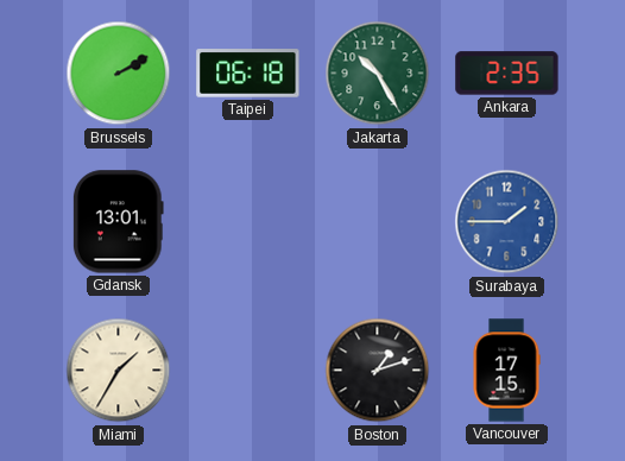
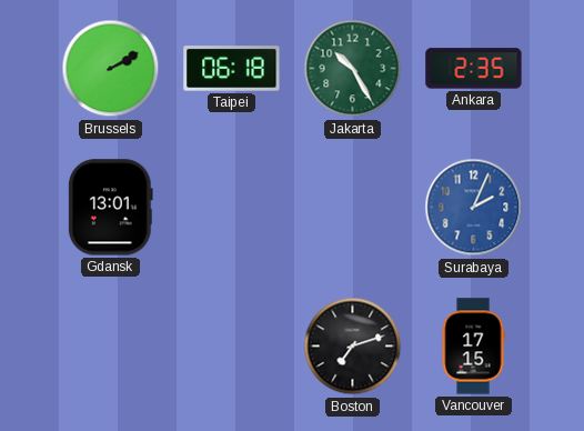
Surabaya: 1:45 -> 2:04
Miami: 1:35 -> none
Boston: 1:12 -> 7:12
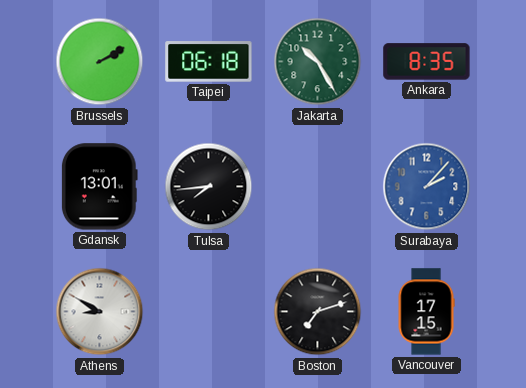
Ankara: 2:35 -> 8:35
Tulsa: none -> 7:44
Surabaya: 2:04 -> 2:07
Athens: none -> 8:50
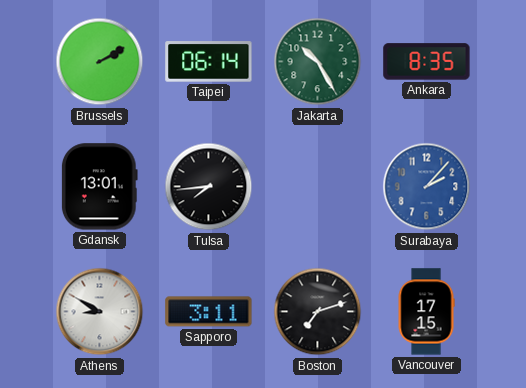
Taipei: 06:18 -> 06:14
Sapporo: none -> 3:11
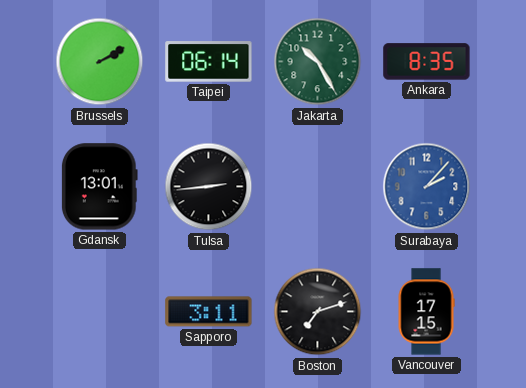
Tulsa: 7:44 -> 2:44
Athens: 8:50 -> none
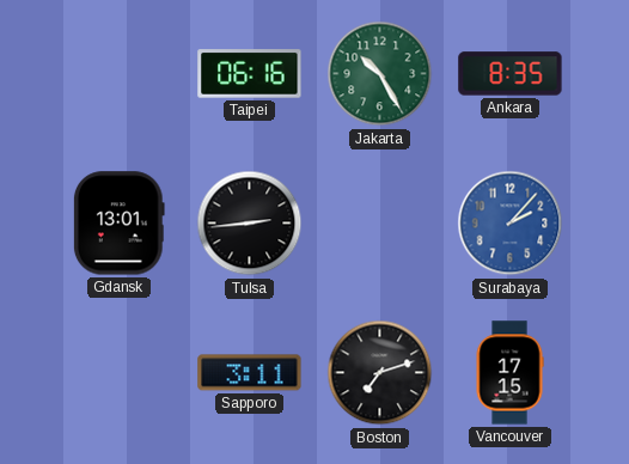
Brussels: 2:10 -> none
Taipei: 06:14 -> 06:16
